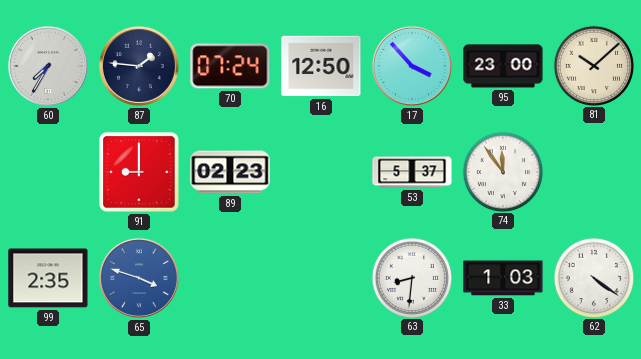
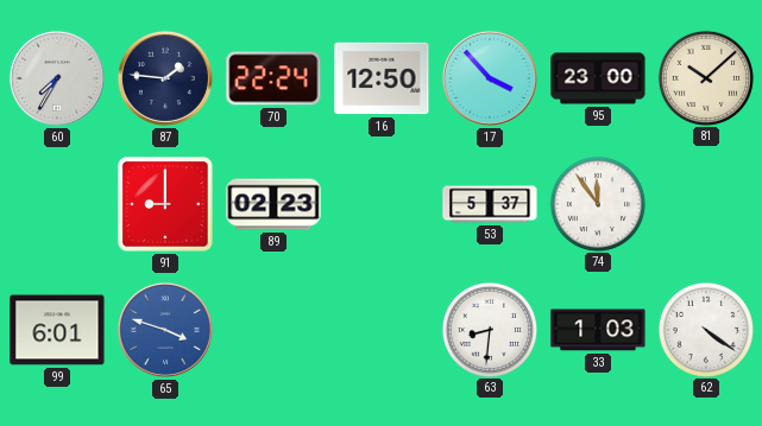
70: 07:24 -> 22:24
99: 2:35 -> 6:01
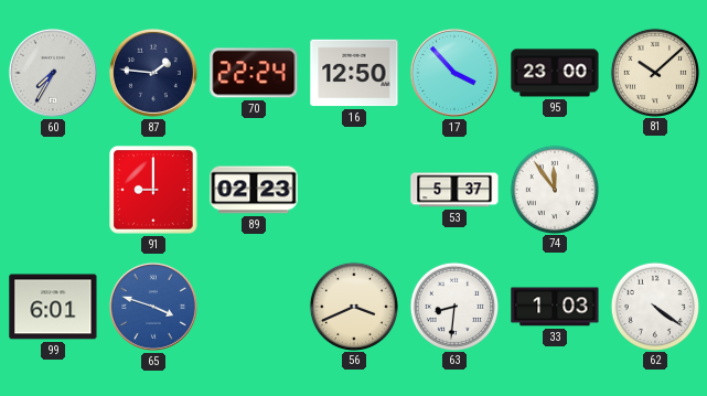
56: none -> 3:41
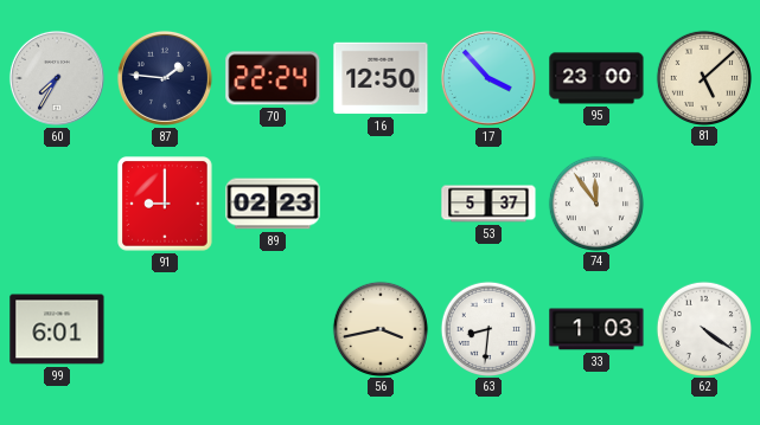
81: 10:08 -> 5:08
65: 3:48 -> none
56: 3:41 -> 3:43
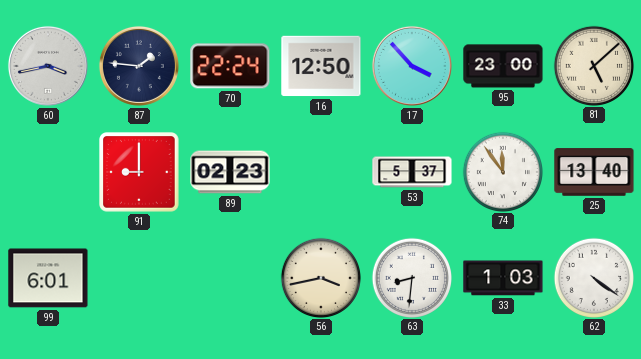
60: 7:35 -> 3:43
25: none -> 13:40
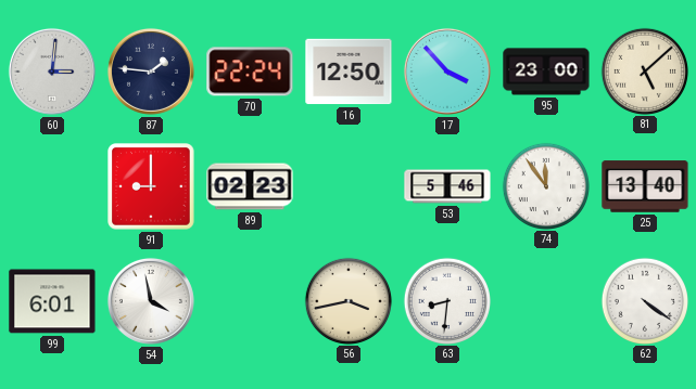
60: 3:43 -> 3:01
53: 5:37 -> 5:46
54: none -> 3:58
33: 1:03 -> none
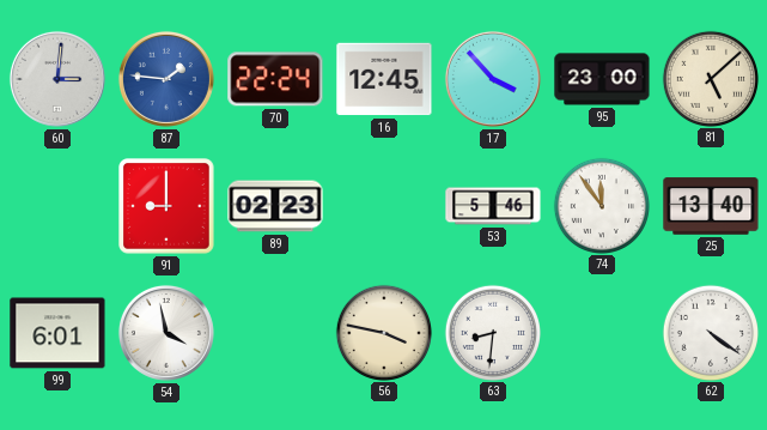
87 dial: navy -> blue
16: 12:50 -> 12:45
56: 3:43 -> 3:47
